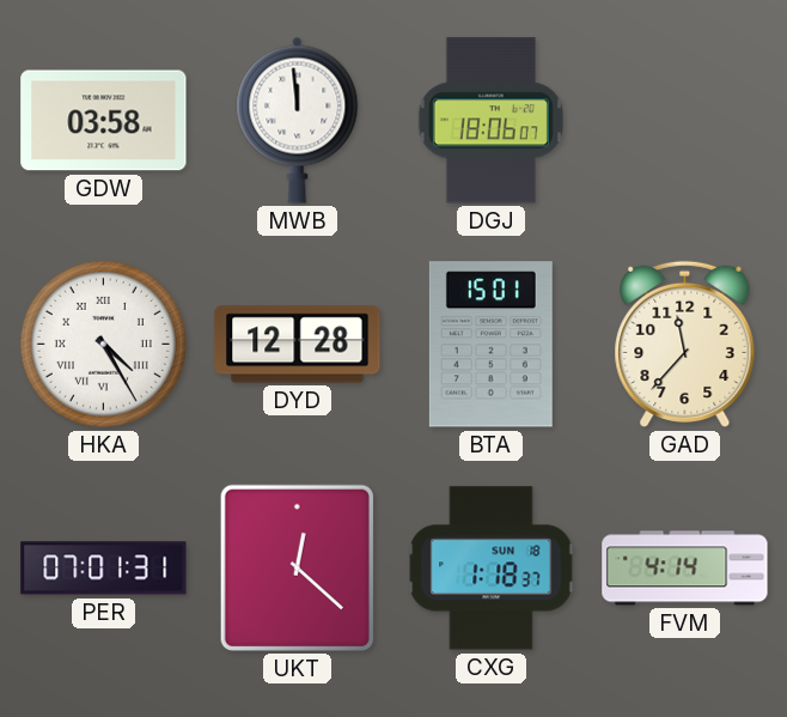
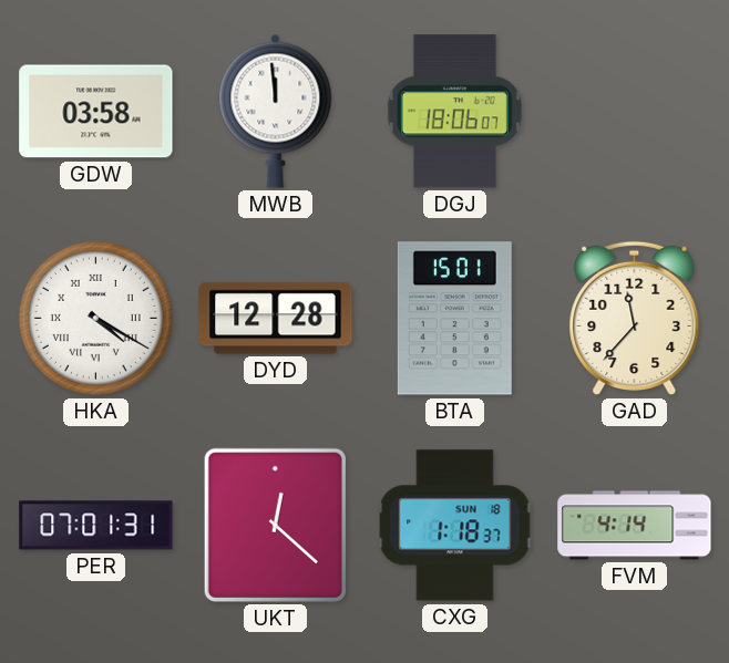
HKA: 4:25 -> 4:20
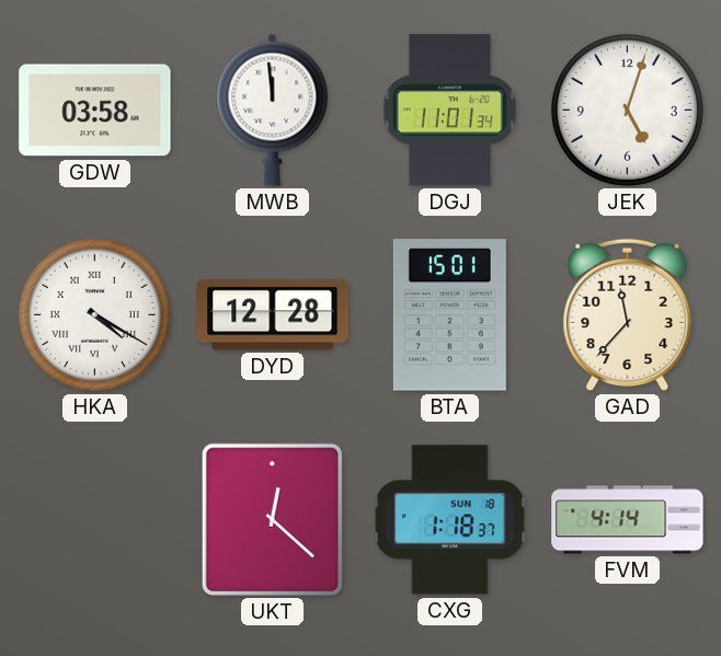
DGJ: 18:06 -> 11:01
JEK: none -> 5:03
PER: 07:01 -> none
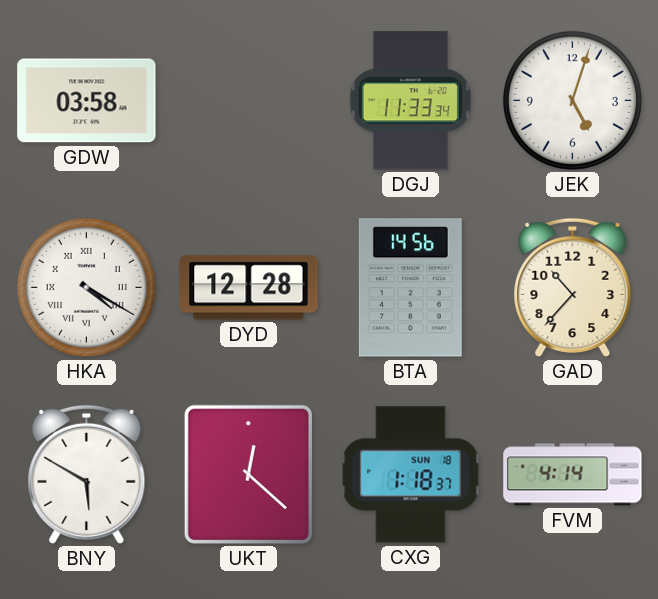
MWB: 11:59 -> none
DGJ: 11:01 -> 11:33
BTA: 15:01 -> 14:56
GAD: 11:37 -> 10:37
BNY: none -> 5:50
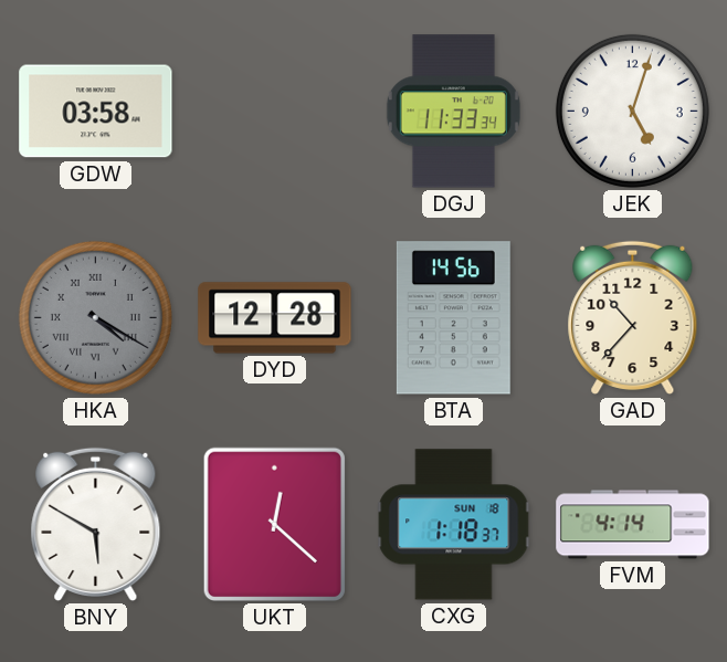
HKA dial: white -> grey
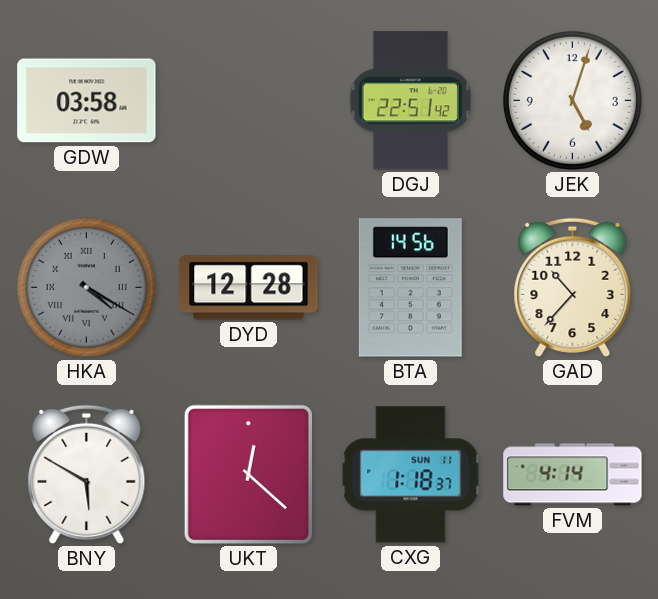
DGJ: 11:33 -> 22:51
CXG date: SUN 18 -> SUN 11
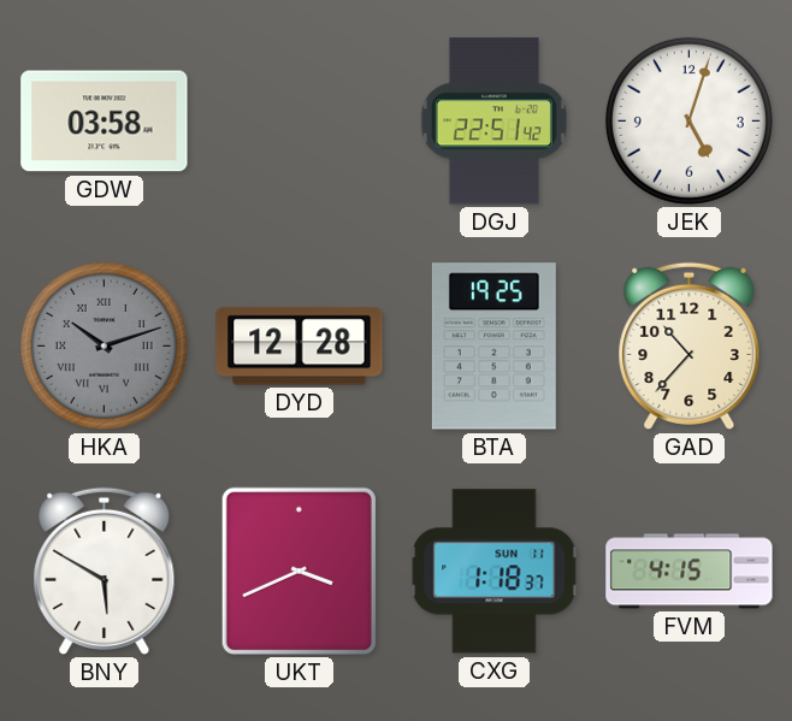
HKA: 4:20 -> 10:12
BTA: 14:56 -> 19:25
UKT: 12:22 -> 3:41
FVM: 4:14 -> 4:15
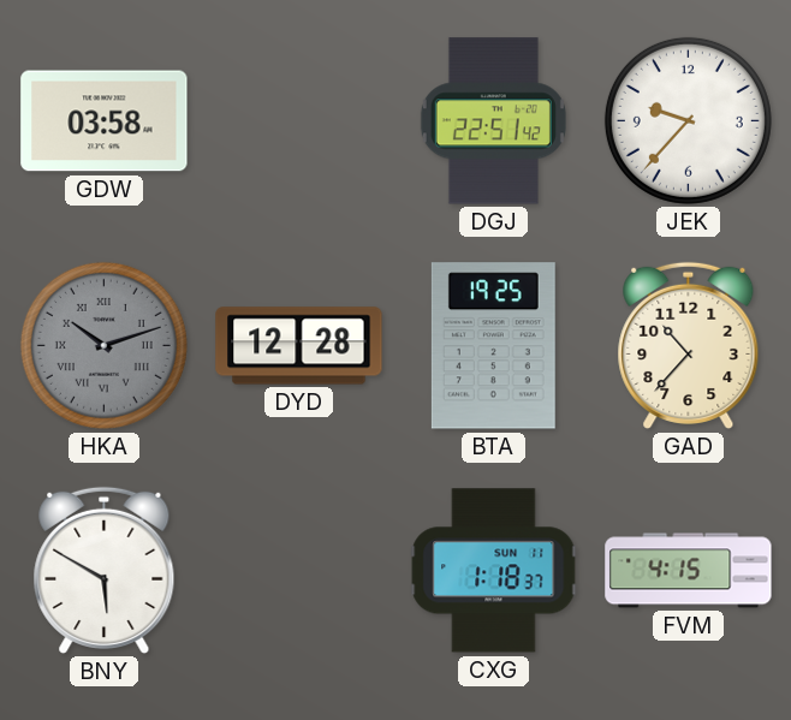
JEK: 5:03 -> 9:37
UKT: 3:41 -> none
